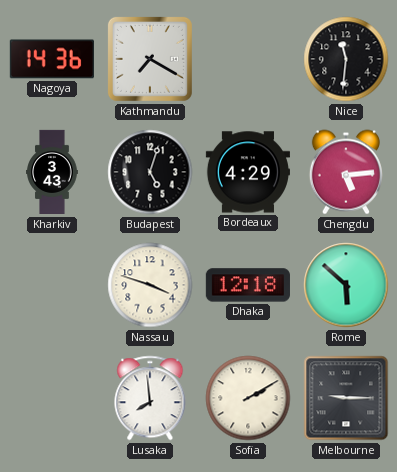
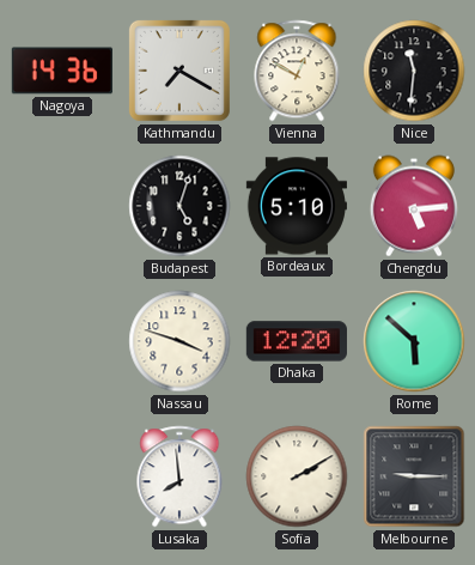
Vienna: none -> 12:50
Kharkiv: 3:43 -> none
Bordeaux: 4:29 -> 5:10
Dhaka: 12:18 -> 12:20
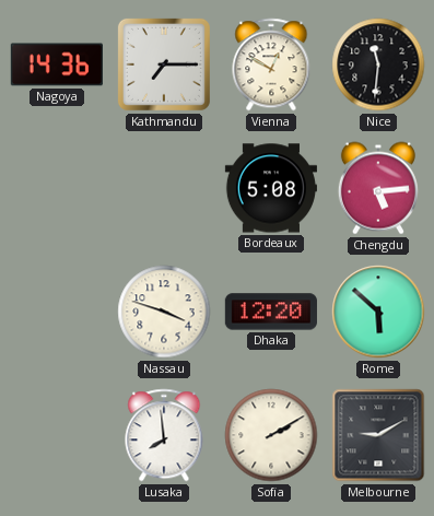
Kathmandu: 7:20 -> 7:15
Budapest: 5:03 -> none
Bordeaux: 5:10 -> 5:08
Melbourne: 9:15 -> 9:10
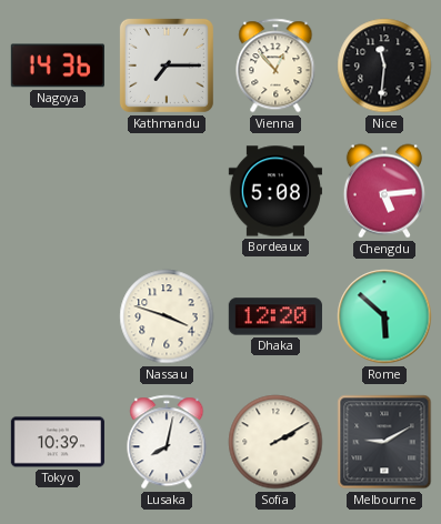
Vienna: 12:50 -> 12:53
Tokyo: none -> 10:39
Lusaka: 7:59 -> 8:02
